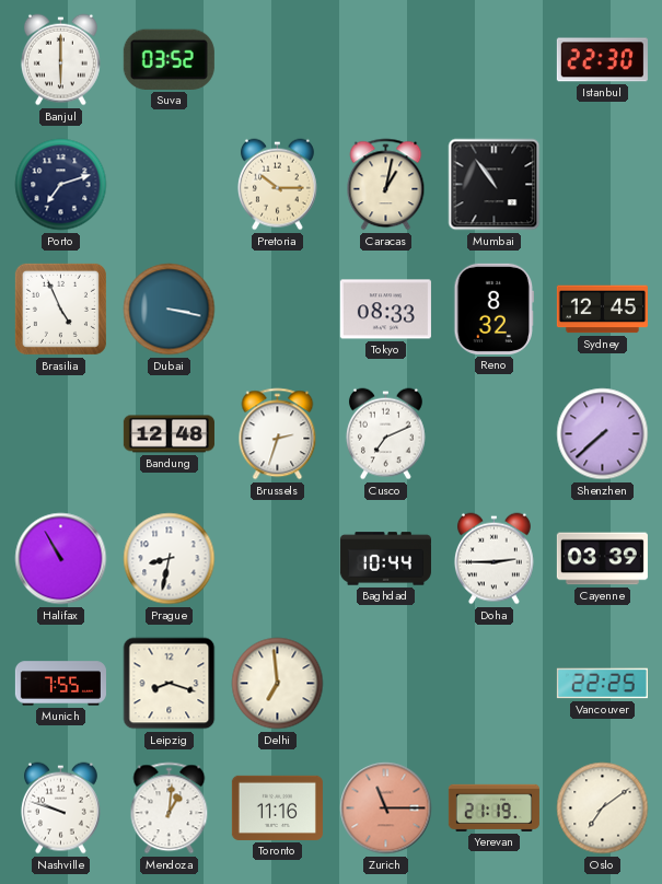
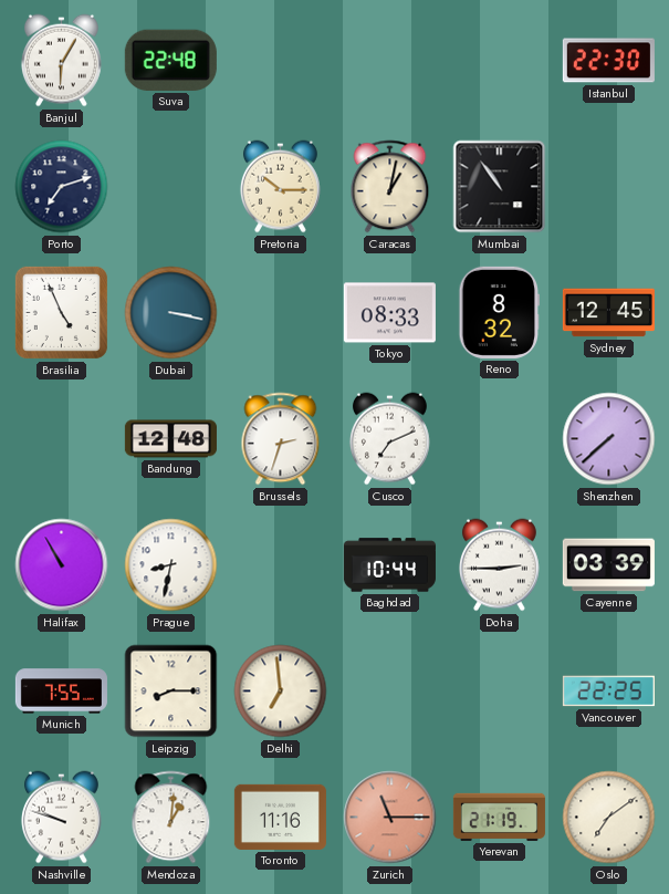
Banjul: 6:00 -> 6:05
Suva: 03:52 -> 22:48
Leipzig: 8:18 -> 8:15
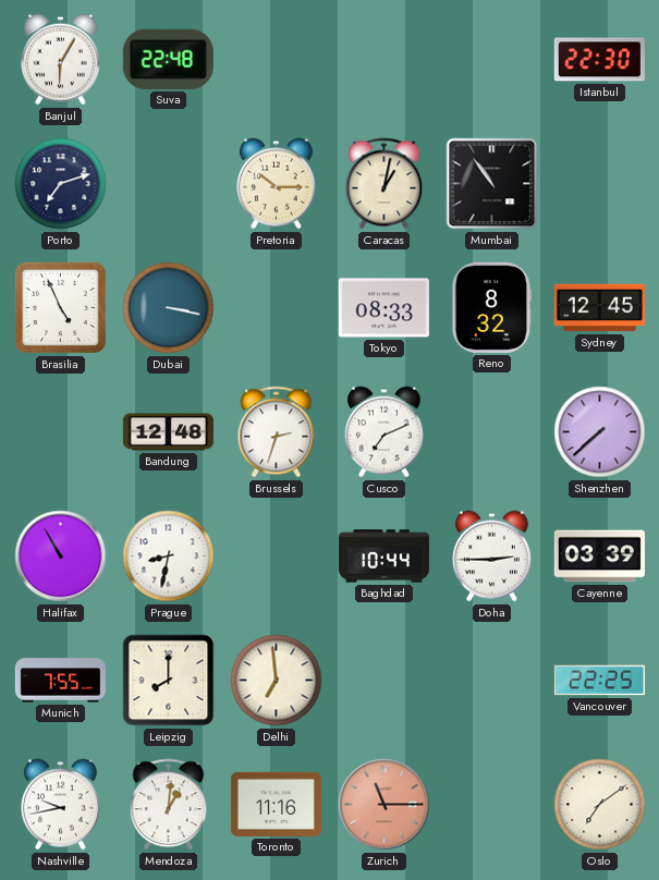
Leipzig: 8:15 -> 8:00
Nashville: 9:48 -> 9:43
Yerevan: 21:19 -> none
